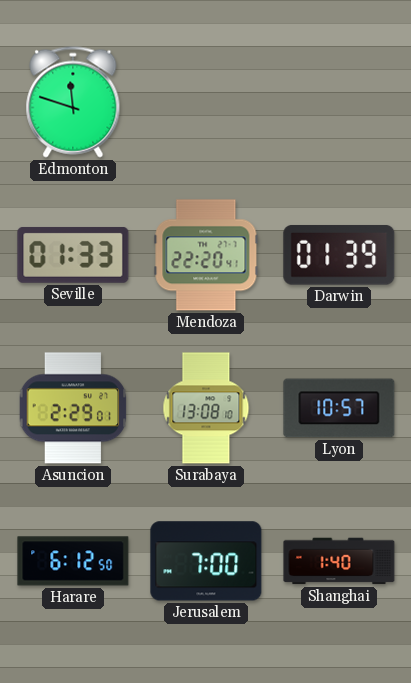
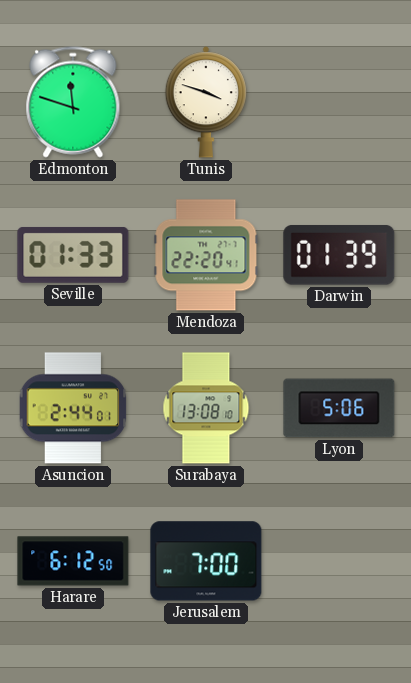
Tunis: none -> 3:48
Asuncion: 2:29 -> 2:44
Lyon: 10:57 -> 5:06
Shanghai: 1:40 -> none
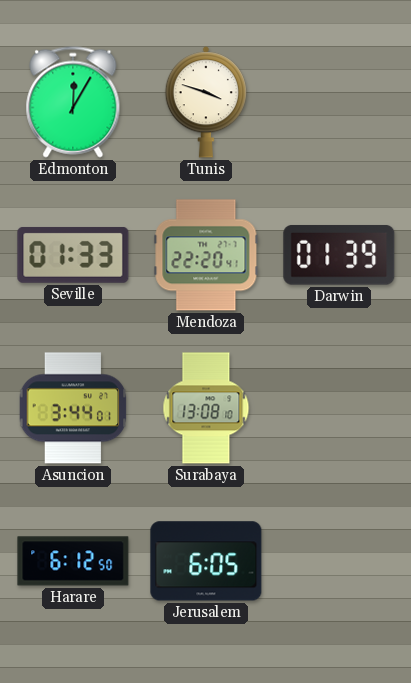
Edmonton: 11:48 -> 12:05
Asuncion: 2:44 -> 3:44
Lyon: 5:06 -> none
Jerusalem: 7:00 -> 6:05
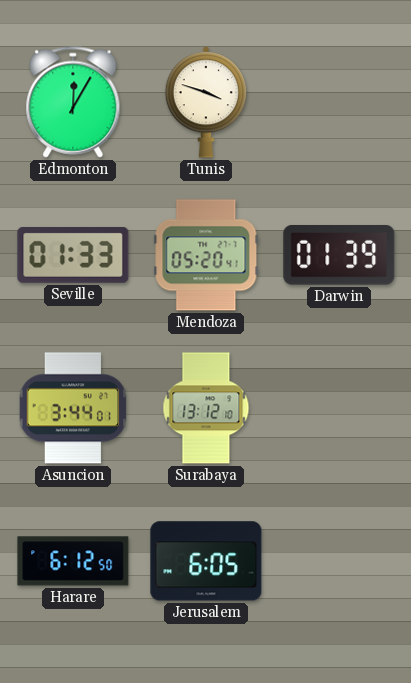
Mendoza: 22:20 -> 05:20
Surabaya: 13:08 -> 13:12
